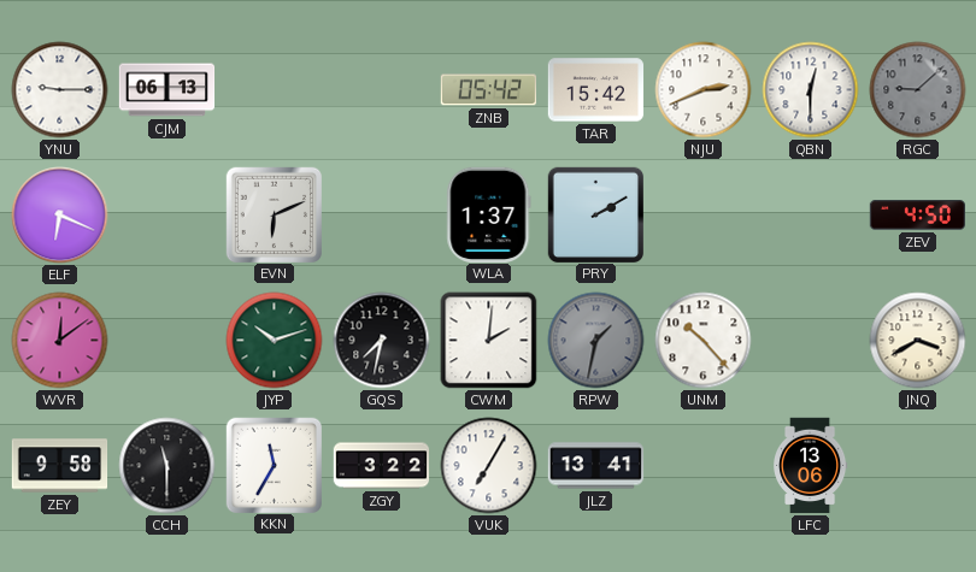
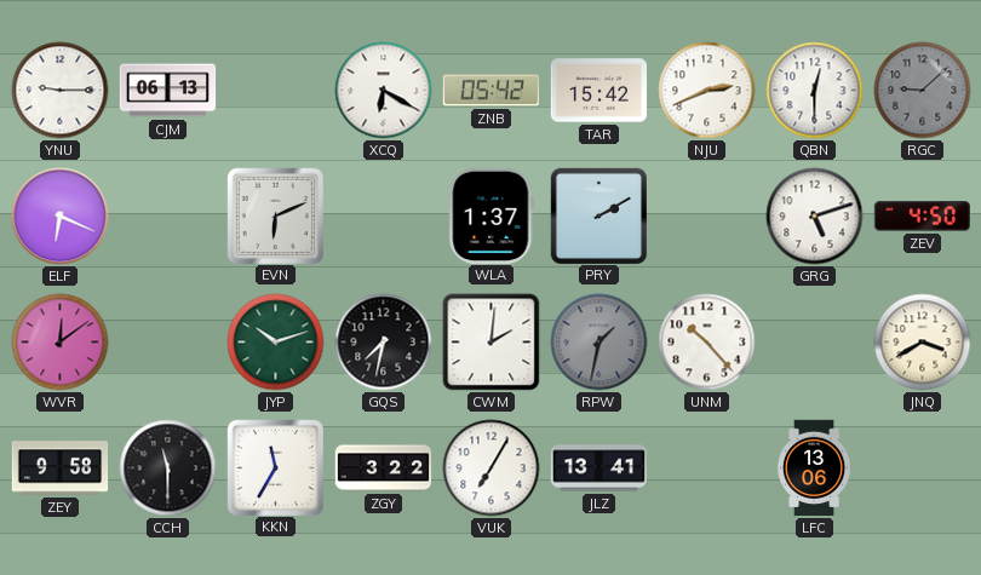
XCQ: none -> 6:20
GRG: none -> 5:12
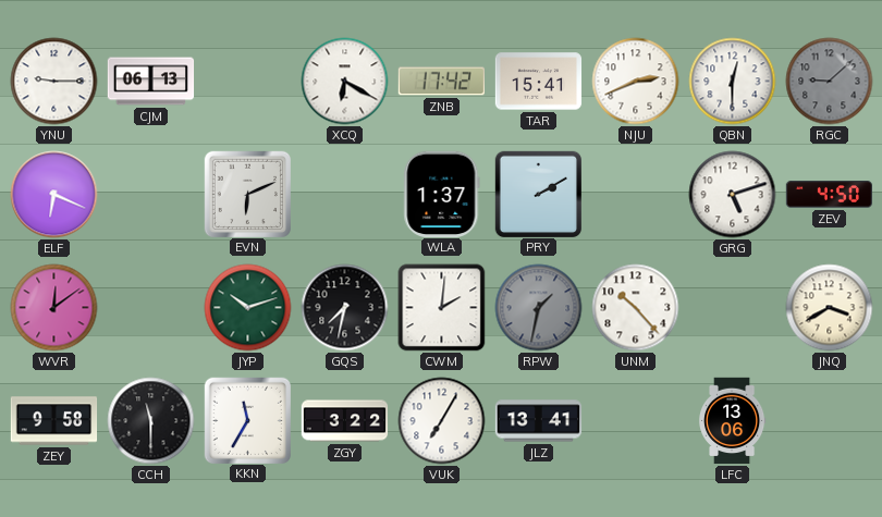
ZNB: 05:42 -> 17:42
TAR: 15:42 -> 15:41
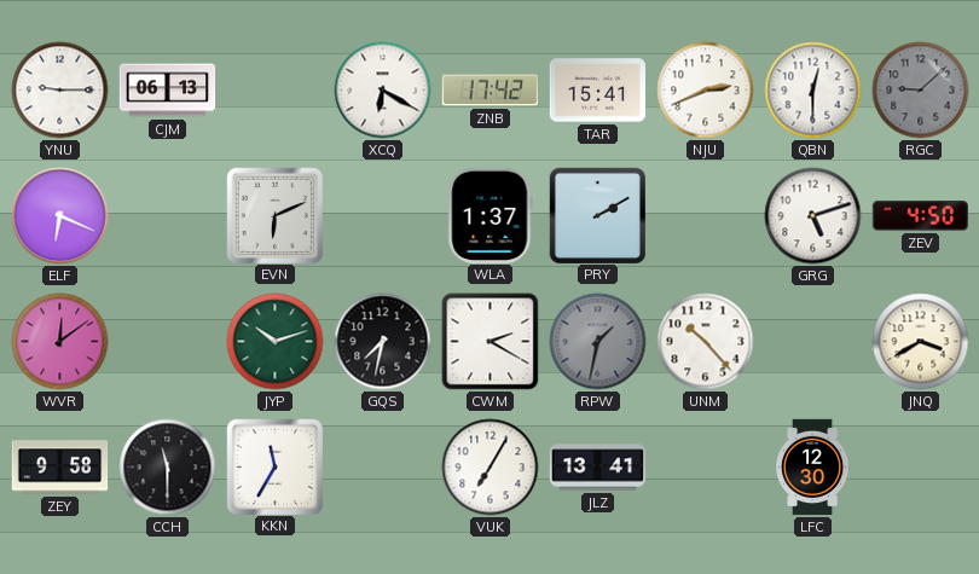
CWM: 2:01 -> 2:20
ZGY: 3:22 -> none
LFC: 13:06 -> 12:30
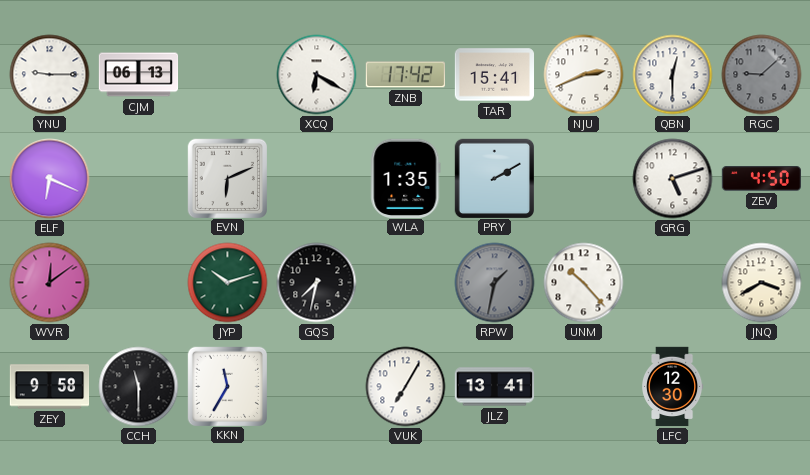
WLA: 1:37 -> 1:35
CWM: 2:20 -> none
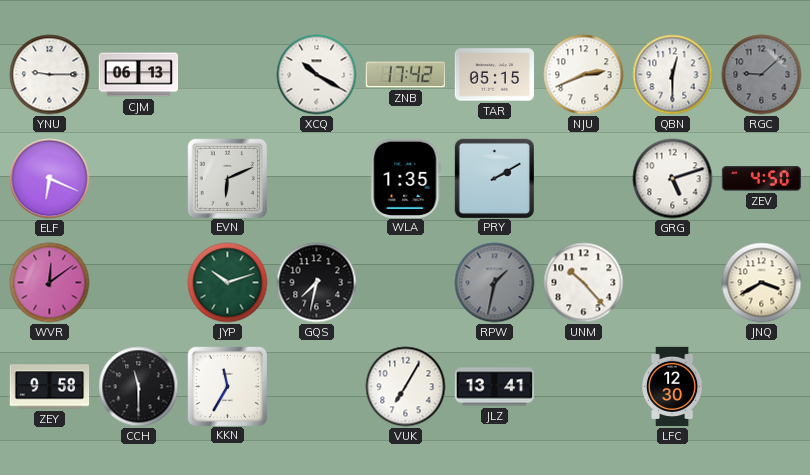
XCQ: 6:20 -> 10:20
TAR: 15:41 -> 05:15
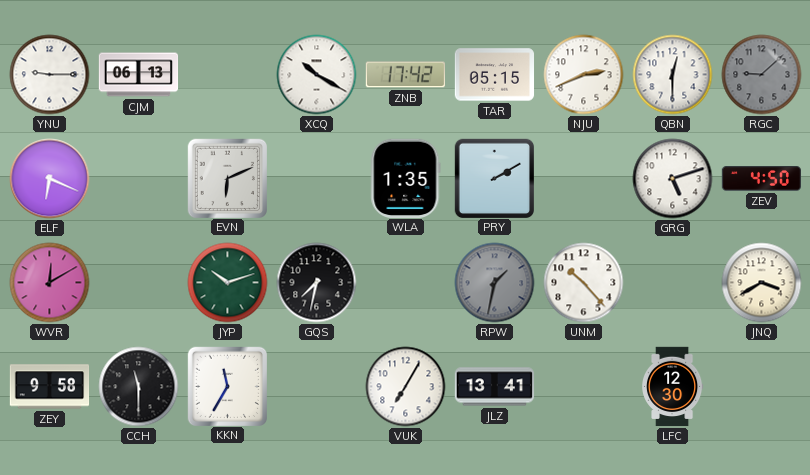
WVR: 12:09 -> 12:10
